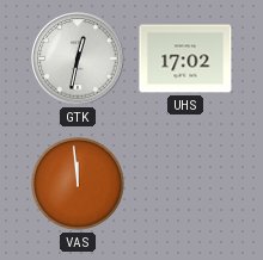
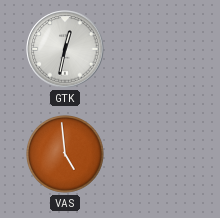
UHS: 17:02 -> none
VAS: 11:59 -> 4:59
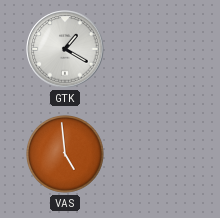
GTK: 12:32 -> 1:20
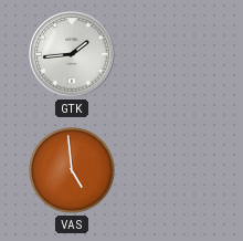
GTK: 1:20 -> 1:44
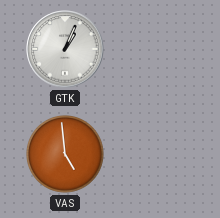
GTK: 1:44 -> 1:04
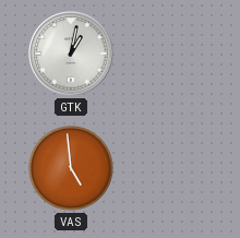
GTK: 1:04 -> 1:02
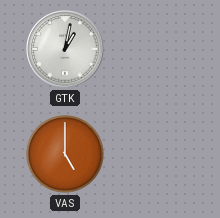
VAS: 4:59 -> 5:00
